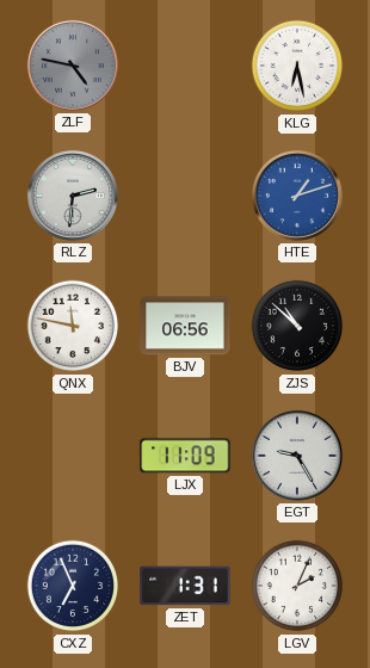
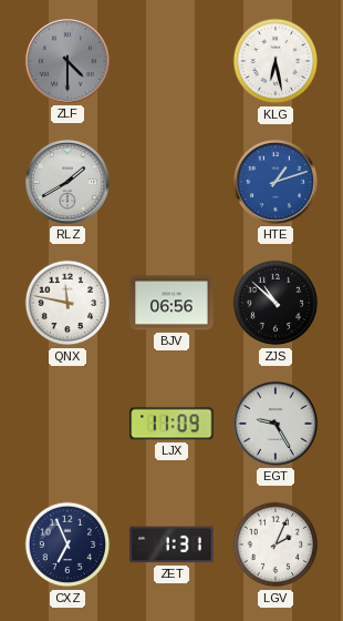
ZLF: 4:47 -> 4:30
RLZ: 2:31 -> 1:40
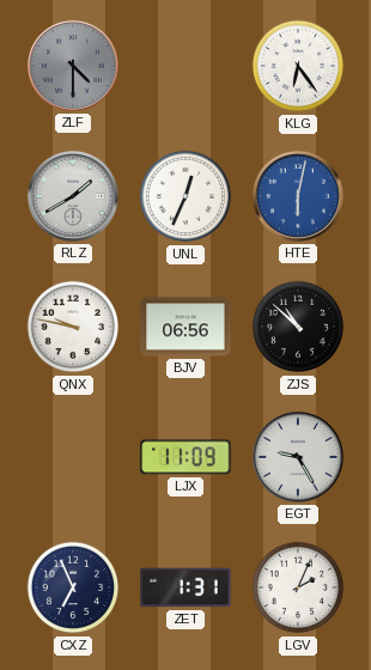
KLG: 6:28 -> 6:24
UNL: none -> 12:34
HTE: 1:12 -> 6:02
QNX: 11:47 -> 9:47
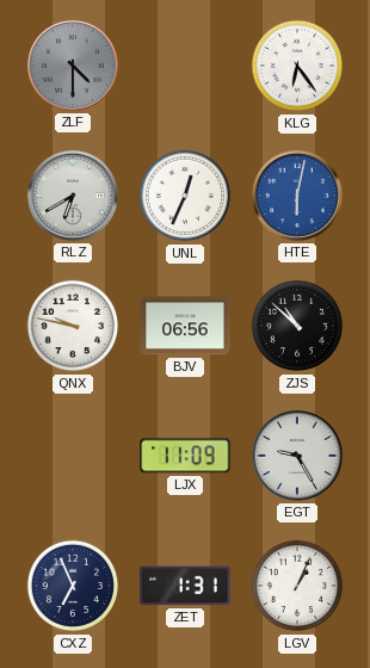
RLZ: 1:40 -> 6:40
LGV: 2:04 -> 1:04
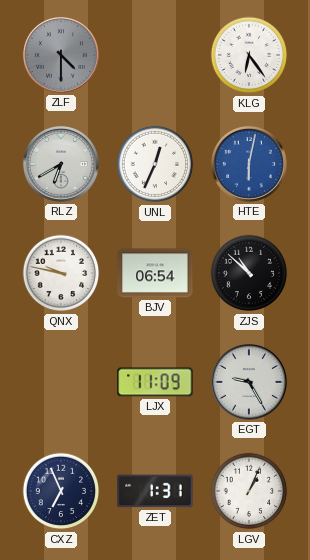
BJV: 06:56 -> 06:54
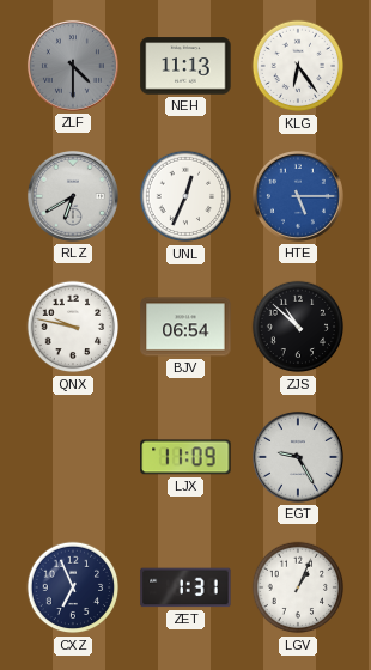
NEH: none -> 11:13
HTE: 6:02 -> 5:15
